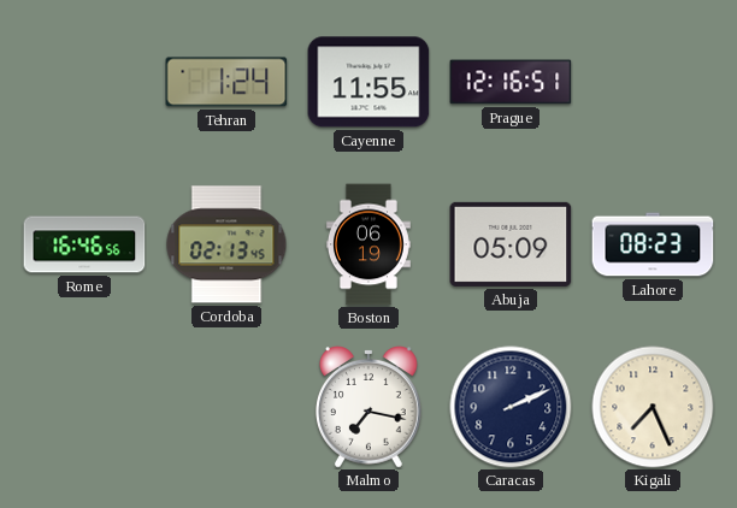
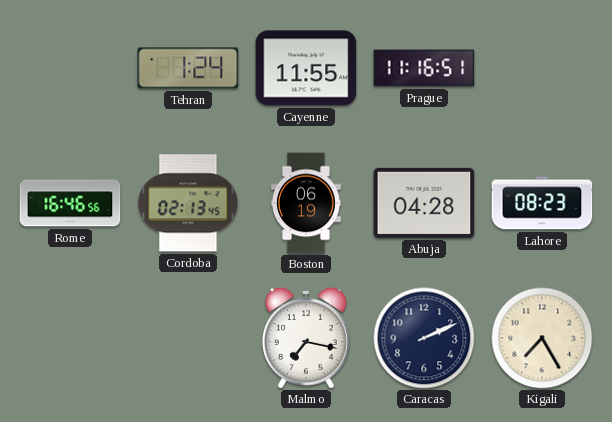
Prague: 12:16 -> 11:16
Abuja: 05:09 -> 04:28
Kigali: 7:26 -> 7:25
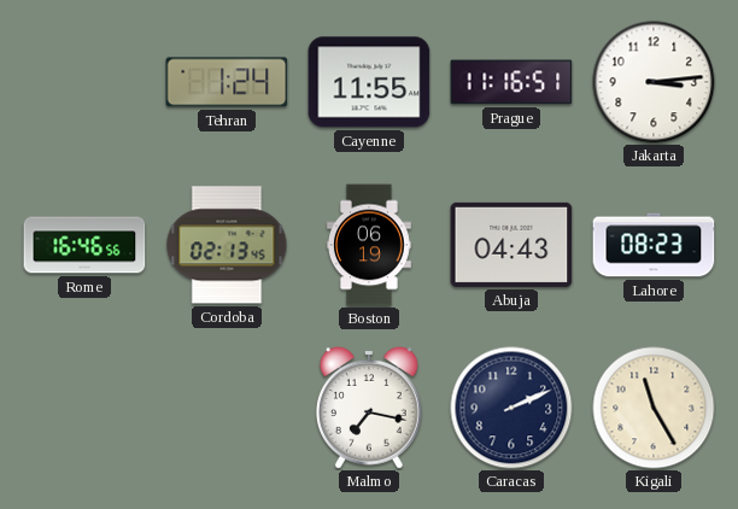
Jakarta: none -> 3:14
Abuja: 04:28 -> 04:43
Kigali: 7:25 -> 11:25
